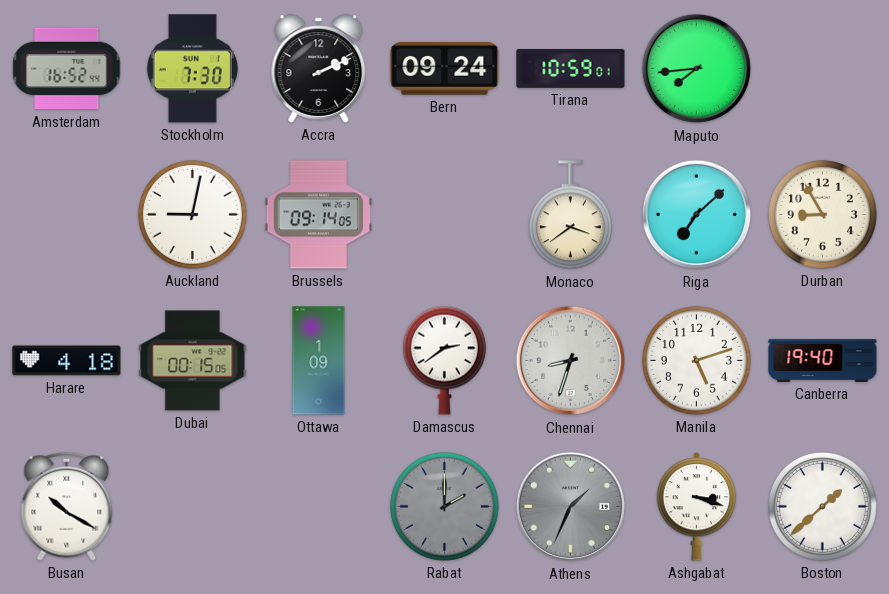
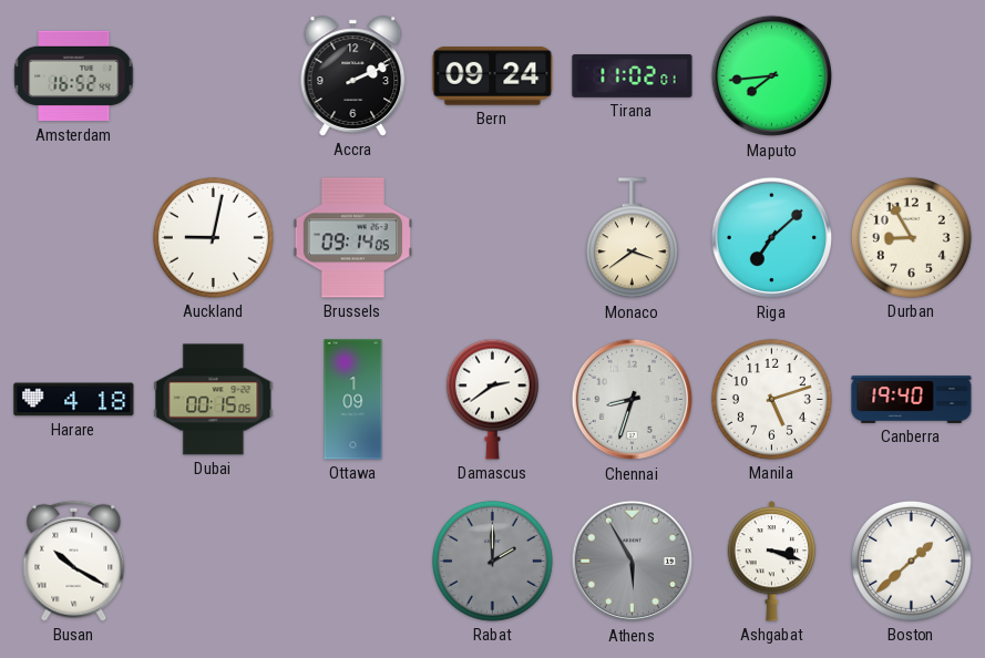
Stockholm: 7:30 -> none
Tirana: 10:59 -> 11:02
Athens: 1:34 -> 5:55
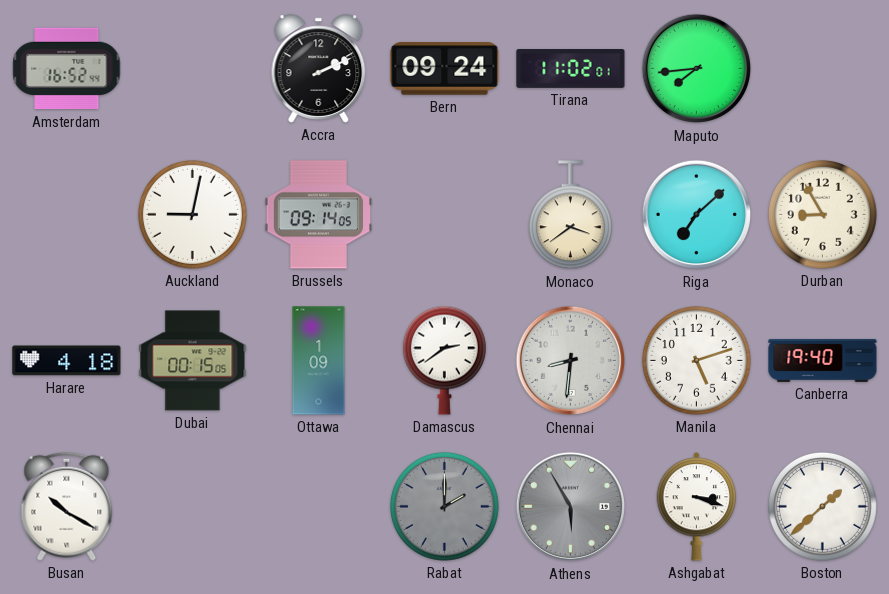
Chennai: 8:33 -> 8:31
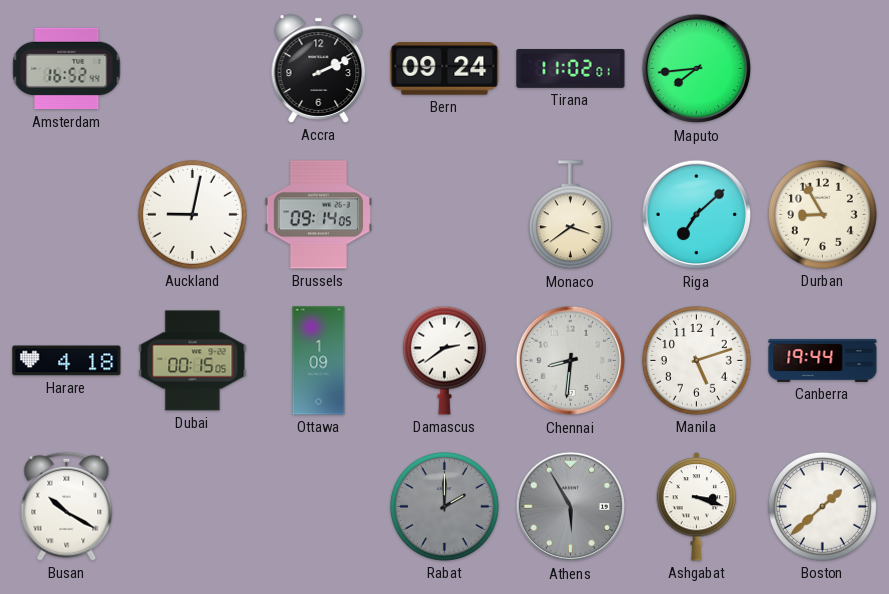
Canberra: 19:40 -> 19:44
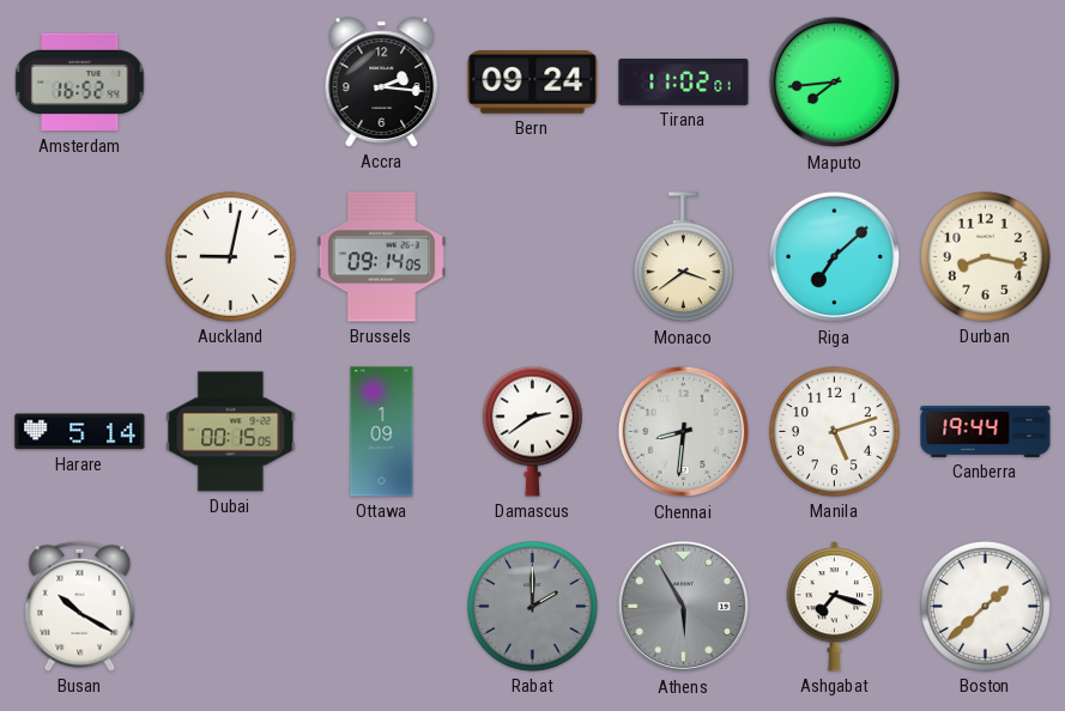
Accra: 2:11 -> 2:16
Durban: 8:55 -> 8:17
Harare: 4:18 -> 5:14
Ashgabat: 3:18 -> 7:18
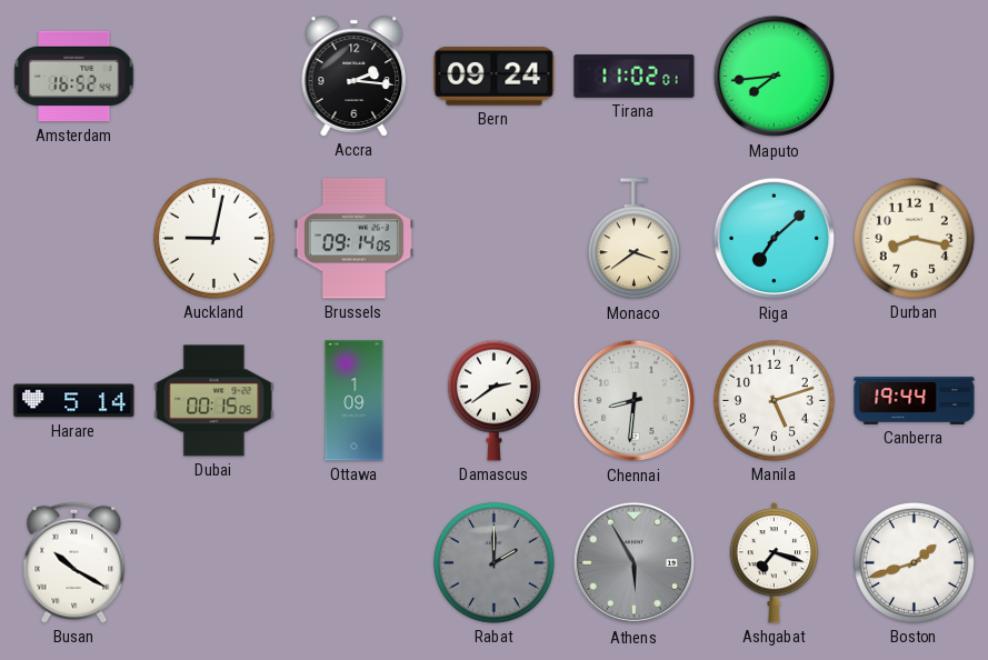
Boston: 1:38 -> 1:42
